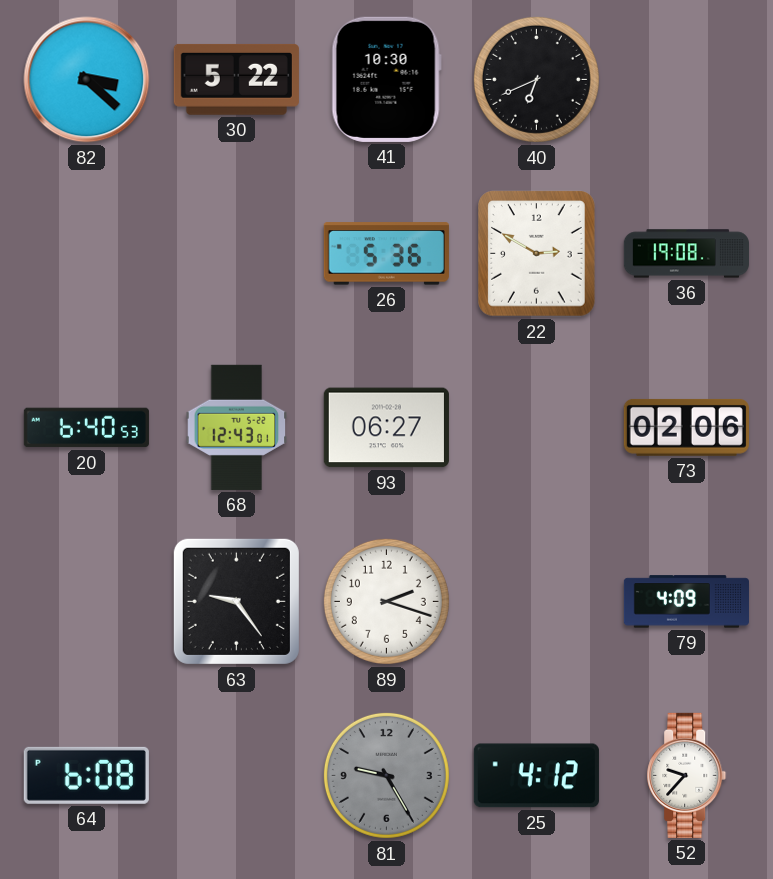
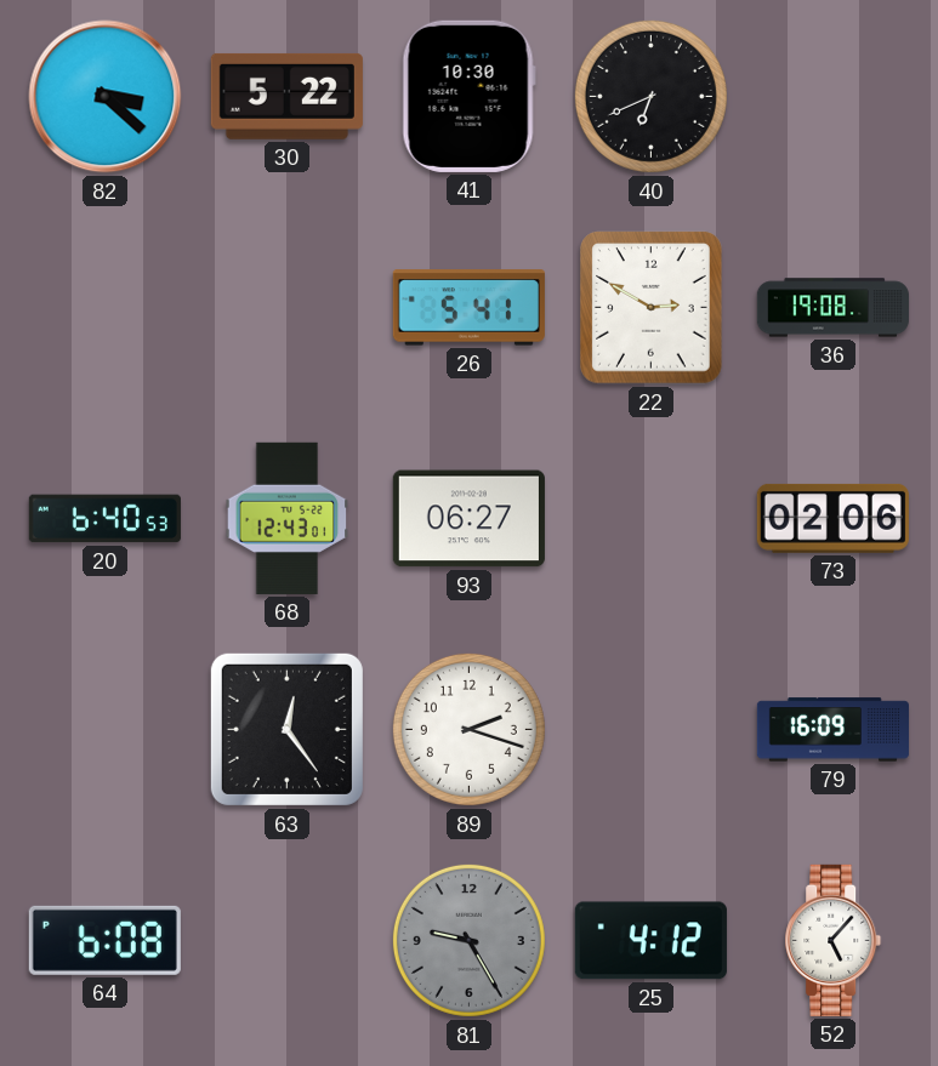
26: 5:36 -> 5:41
63: 9:24 -> 12:24
79: 4:09 -> 16:09
52: 9:37 -> 5:07
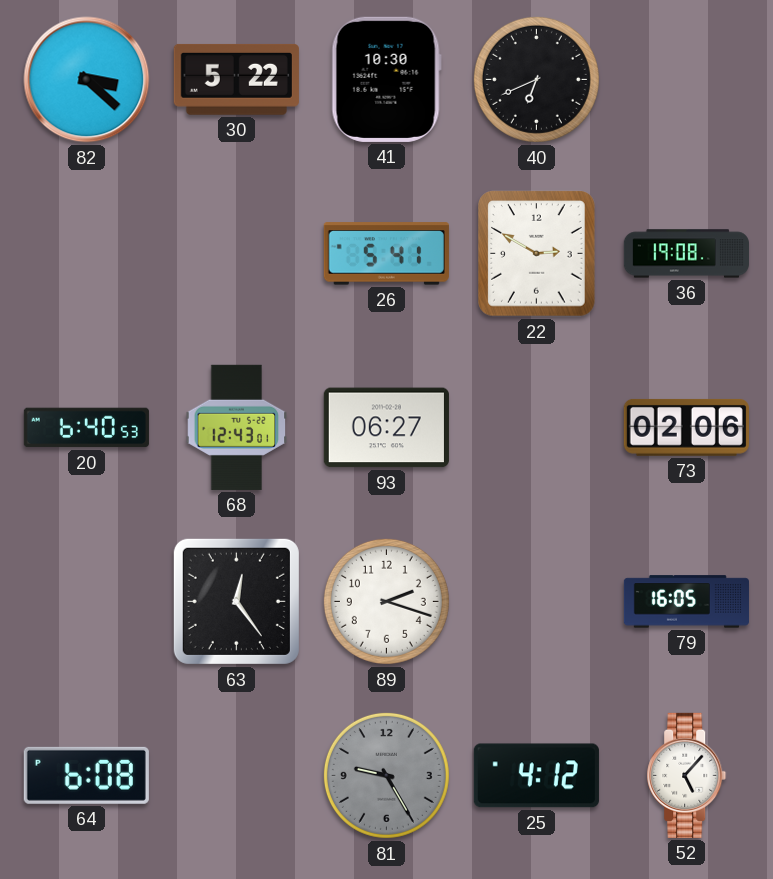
79: 16:09 -> 16:05
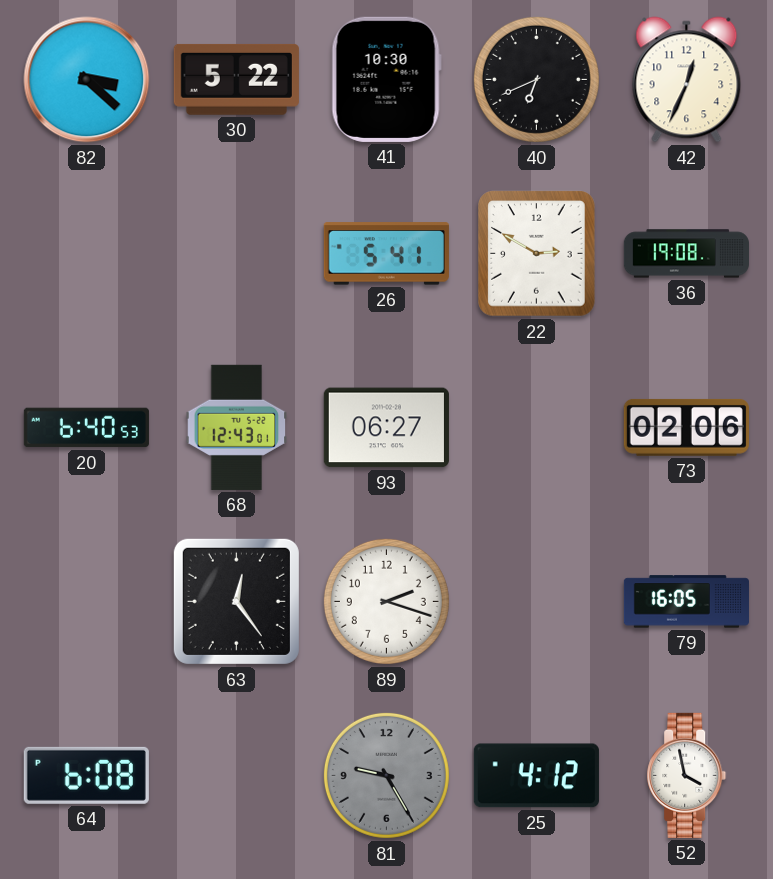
42: none -> 12:34
52: 5:07 -> 3:58
